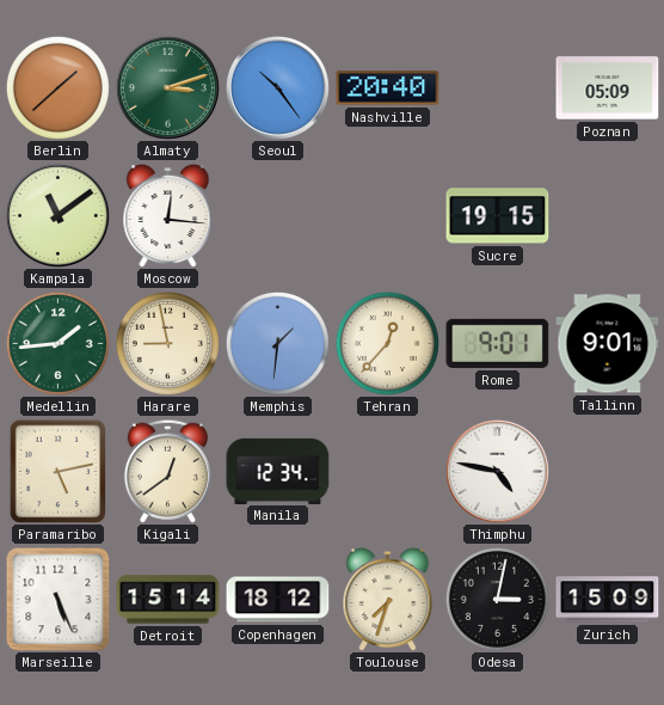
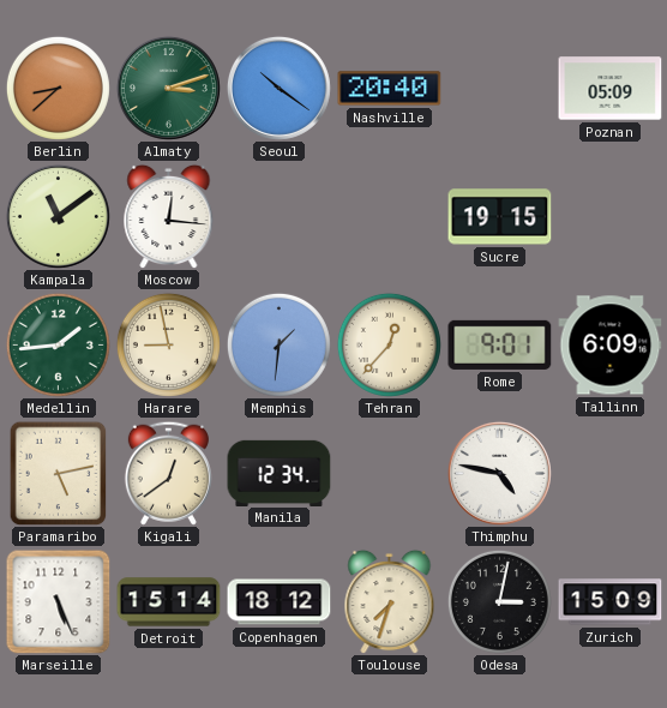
Berlin: 1:38 -> 8:38
Seoul: 10:24 -> 10:21
Tallinn: 9:01 -> 6:09
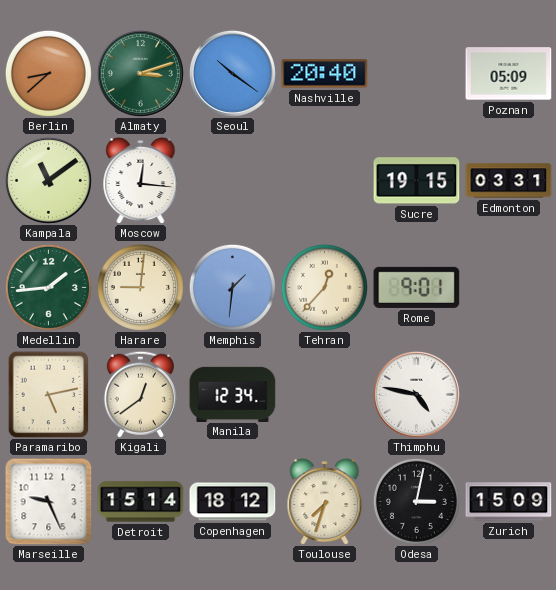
Edmonton: none -> 03:31
Harare: 8:58 -> 9:01
Tallinn: 6:09 -> none
Marseille: 5:26 -> 9:26
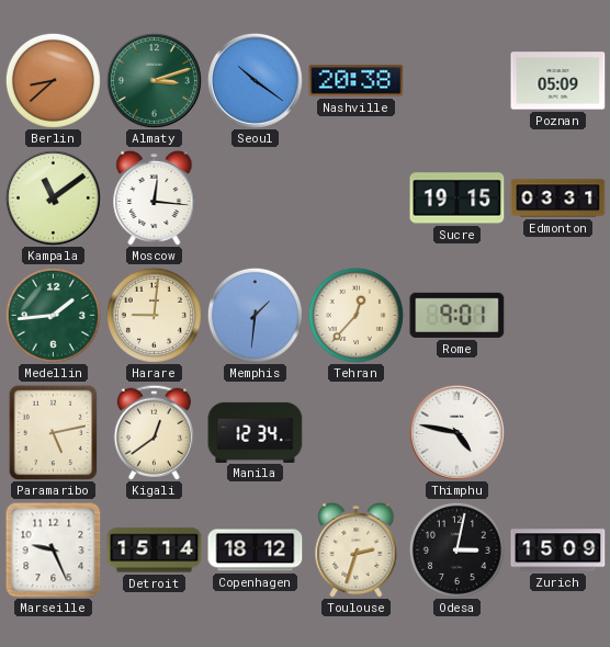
Nashville: 20:40 -> 20:38
Toulouse: 7:33 -> 2:33
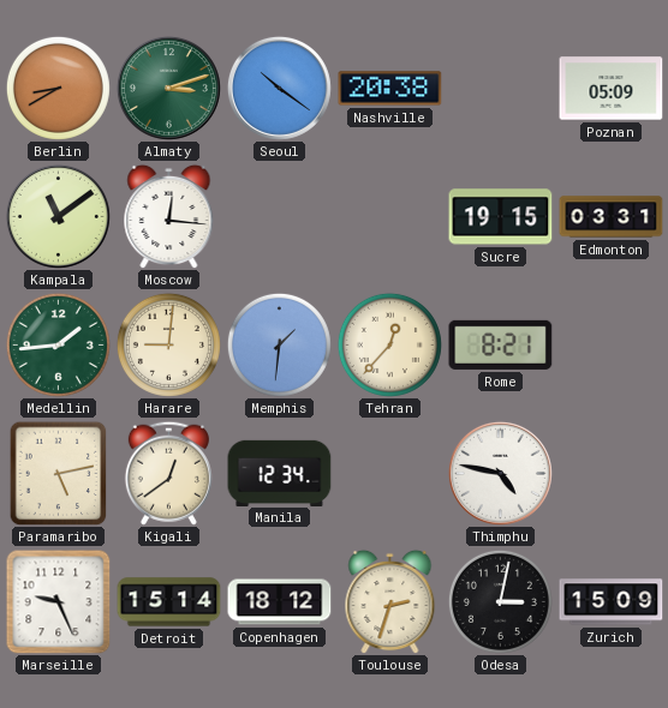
Berlin: 8:38 -> 8:40
Rome: 9:01 -> 8:21
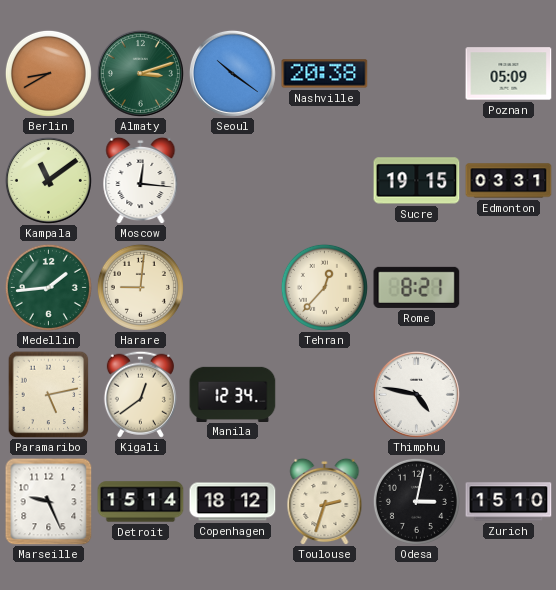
Memphis: 1:31 -> none
Zurich: 15:09 -> 15:10
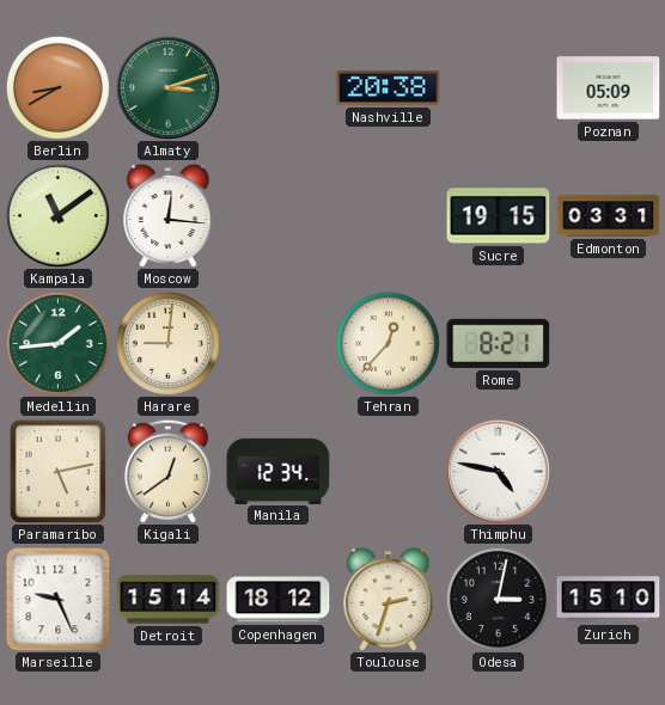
Seoul: 10:21 -> none
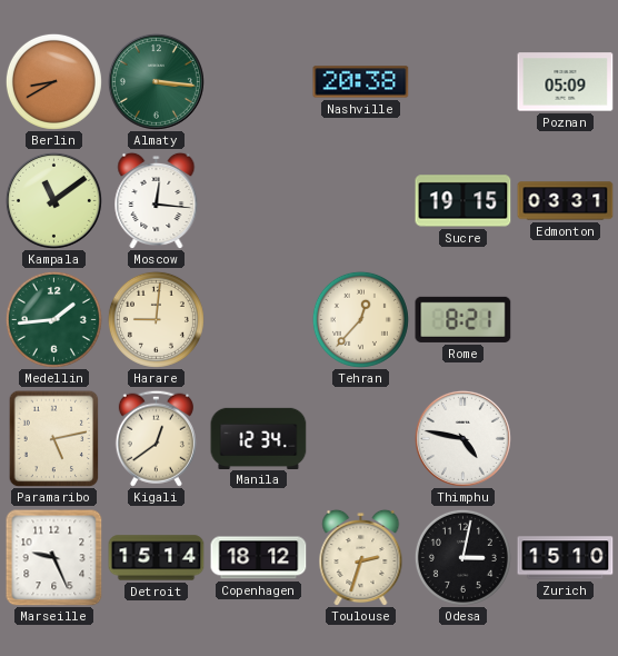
Almaty: 3:12 -> 3:16
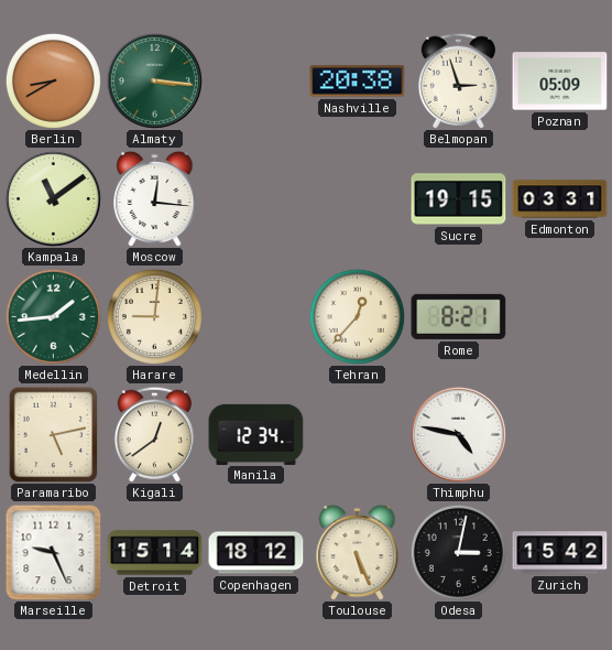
Belmopan: none -> 2:57
Toulouse: 2:33 -> 5:26
Zurich: 15:10 -> 15:42
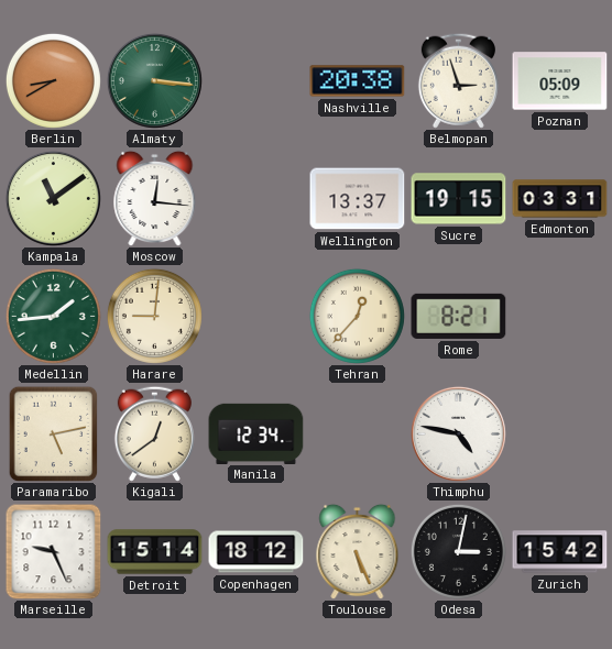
Wellington: none -> 13:37
